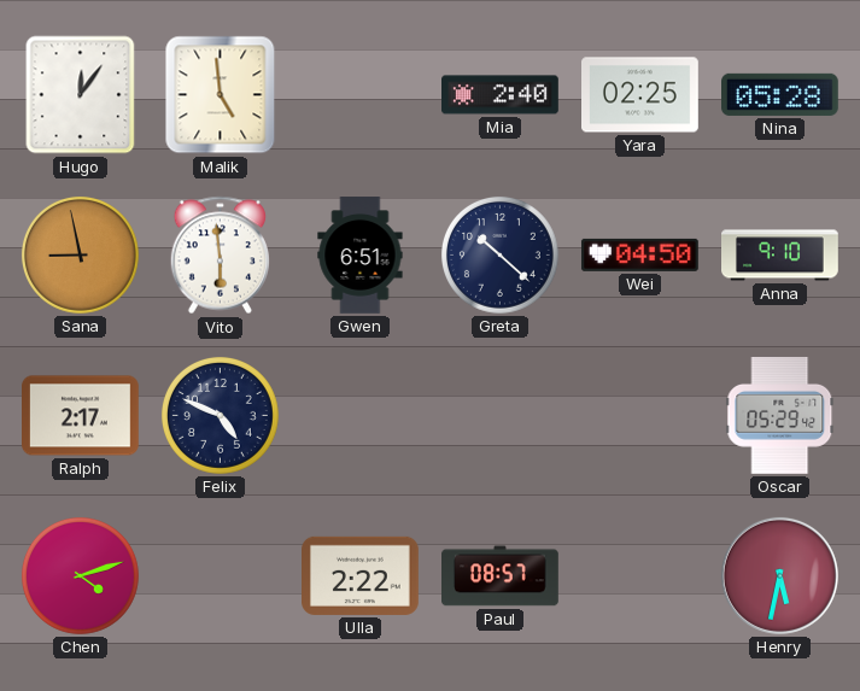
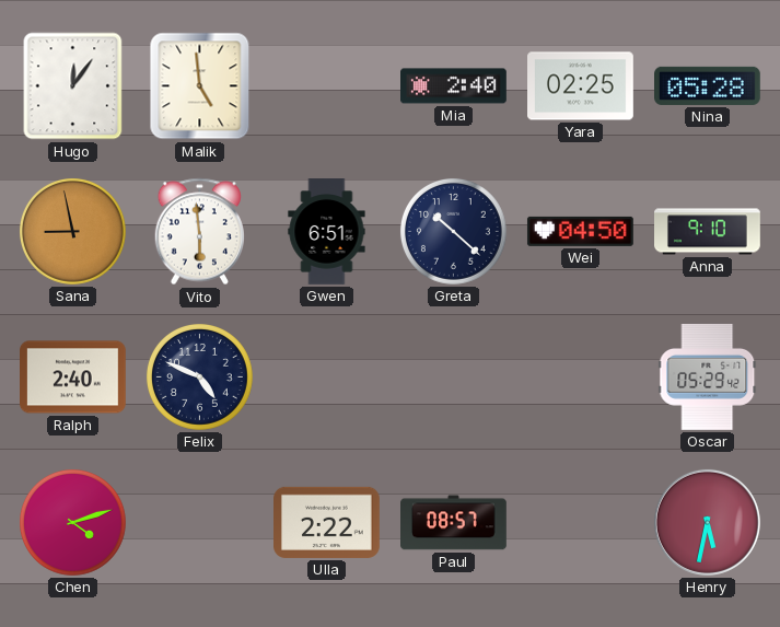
Ralph: 2:17 -> 2:40
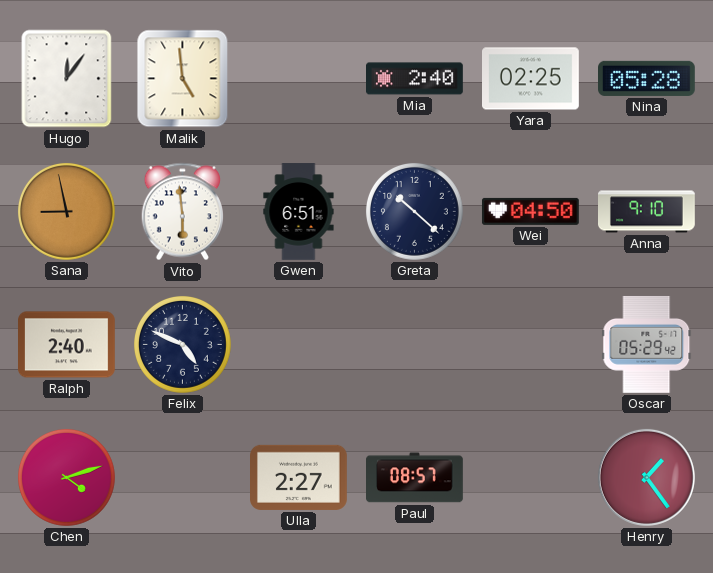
Ulla: 2:22 -> 2:27
Henry: 5:32 -> 1:24
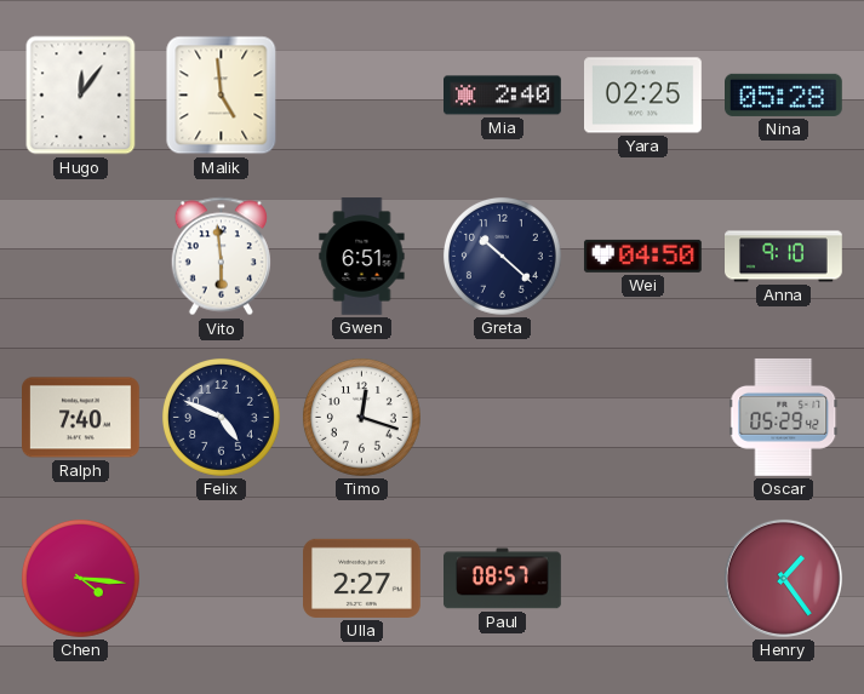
Sana: 8:58 -> none
Ralph: 2:40 -> 7:40
Timo: none -> 12:18
Chen: 4:12 -> 4:16
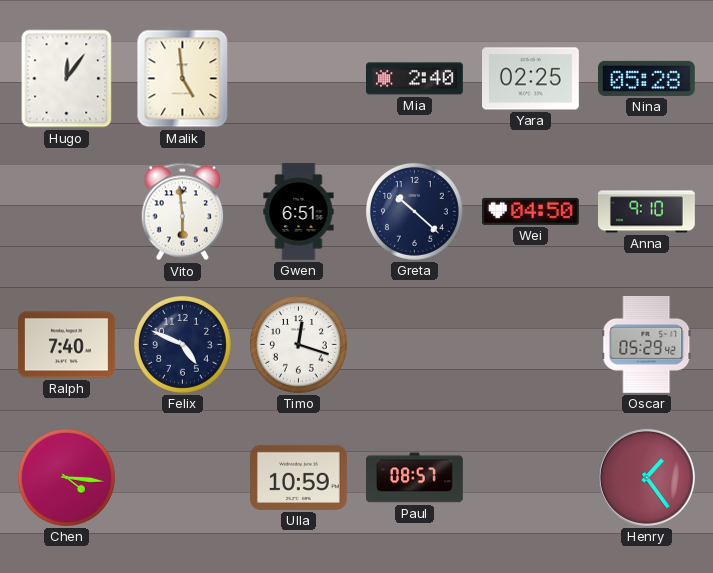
Ulla: 2:27 -> 10:59
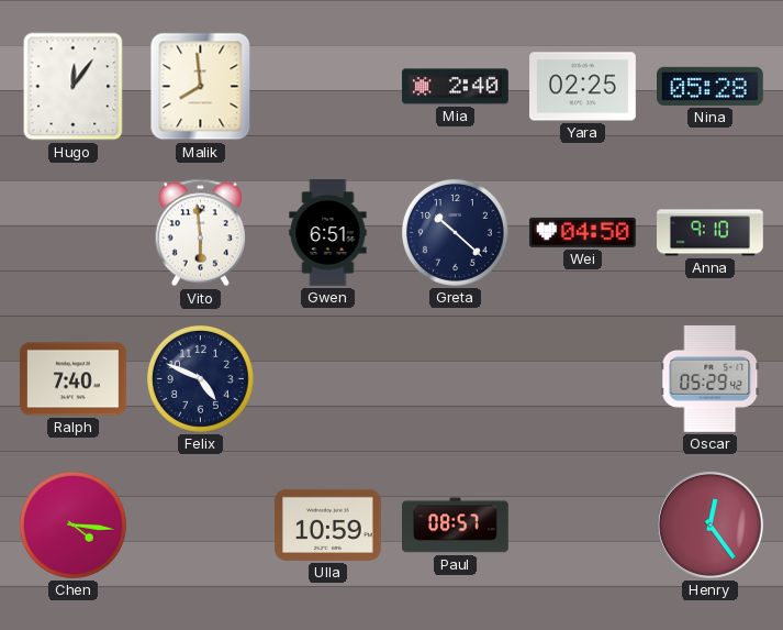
Malik: 4:59 -> 7:59
Timo: 12:18 -> none
Henry: 1:24 -> 12:24
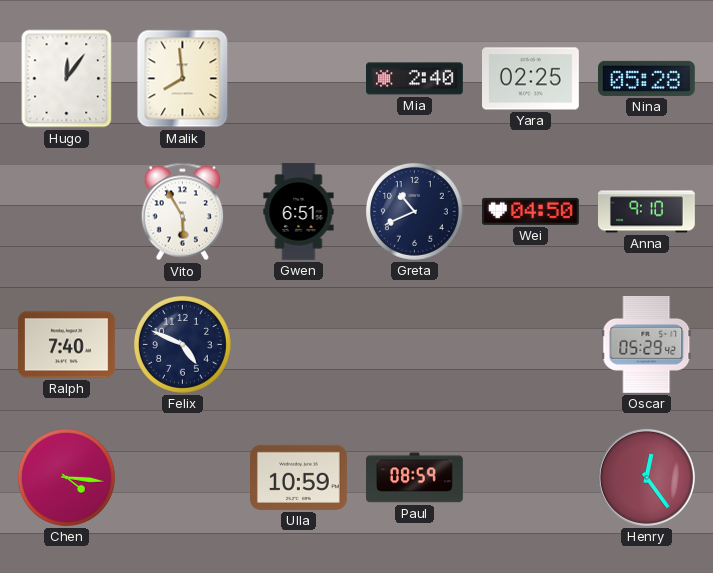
Vito: 5:59 -> 5:55
Greta: 10:22 -> 10:41
Paul: 08:57 -> 08:59
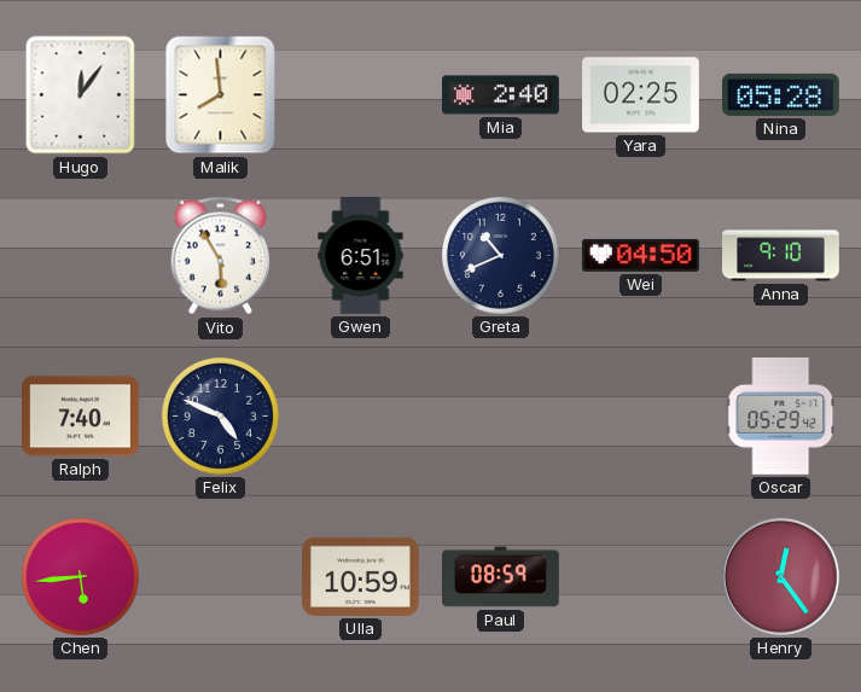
Chen: 4:16 -> 5:44
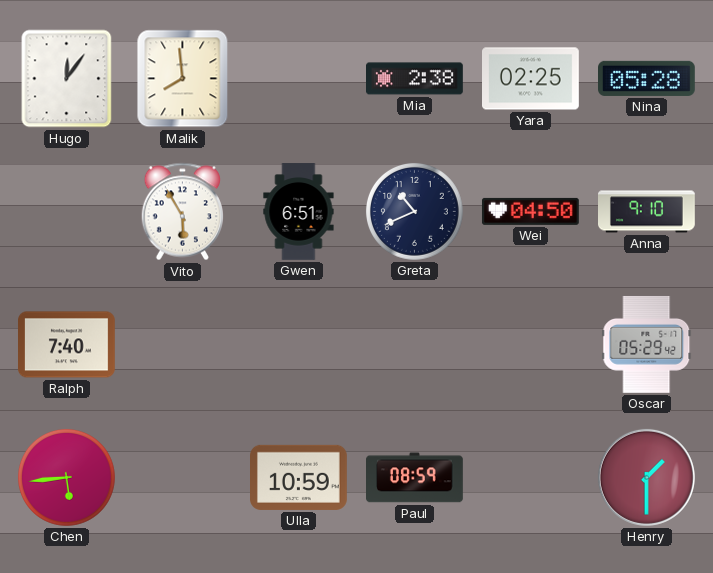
Mia: 2:40 -> 2:38
Felix: 4:49 -> none
Henry: 12:24 -> 1:30
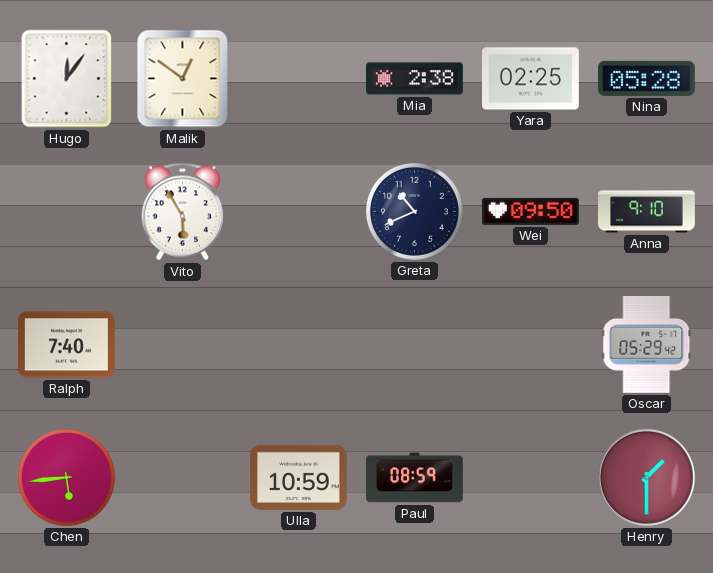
Malik: 7:59 -> 12:51
Gwen: 6:51 -> none
Wei: 04:50 -> 09:50
